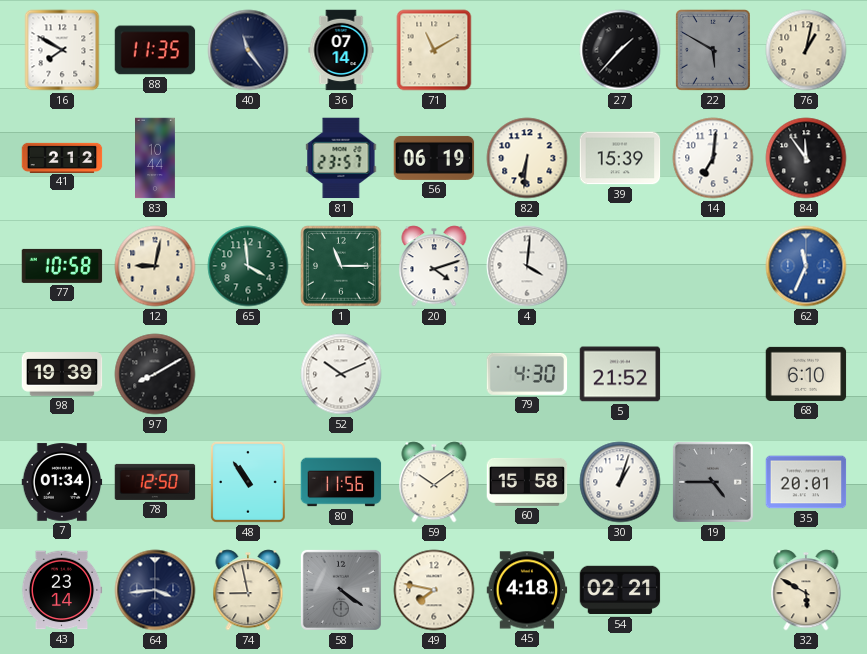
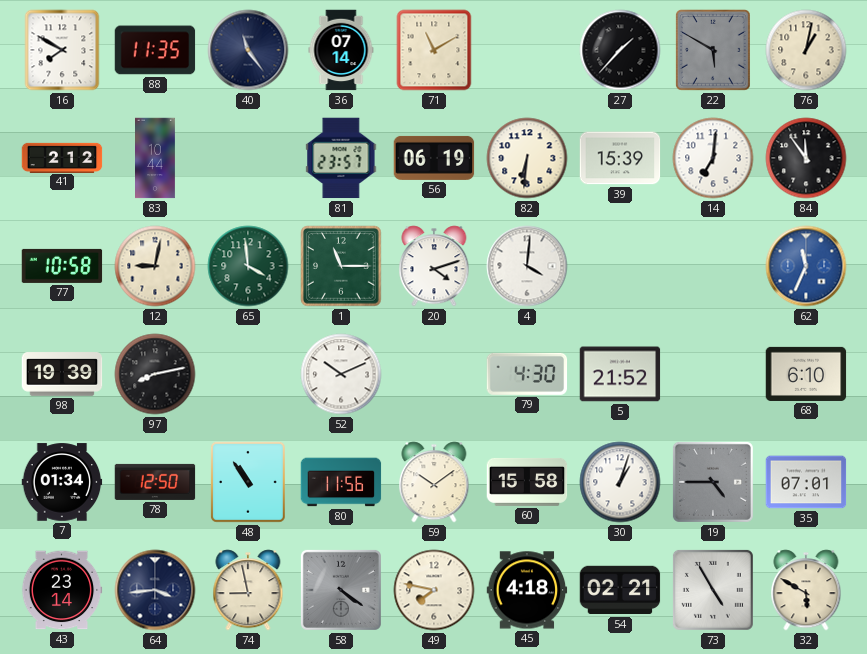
97: 8:10 -> 8:13
35: 20:01 -> 07:01
73: none -> 4:55
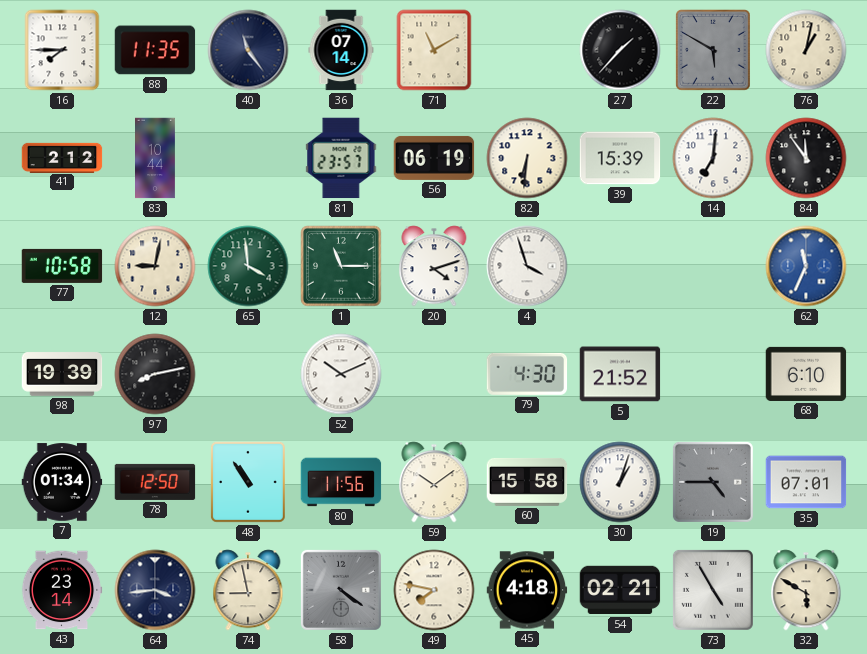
16: 7:50 -> 7:45
4: 4:01 -> 3:57
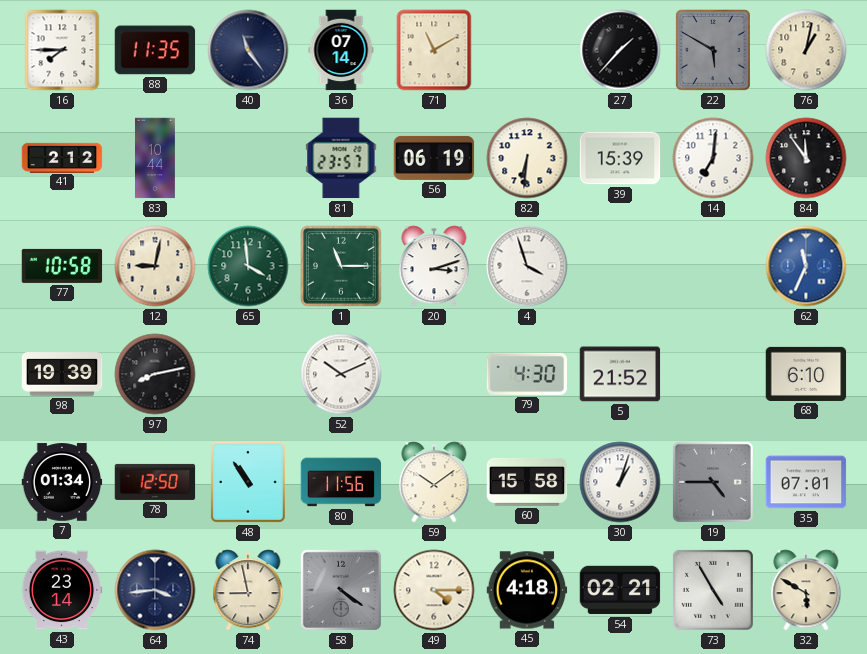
20: 4:12 -> 3:12
49: 7:47 -> 4:15
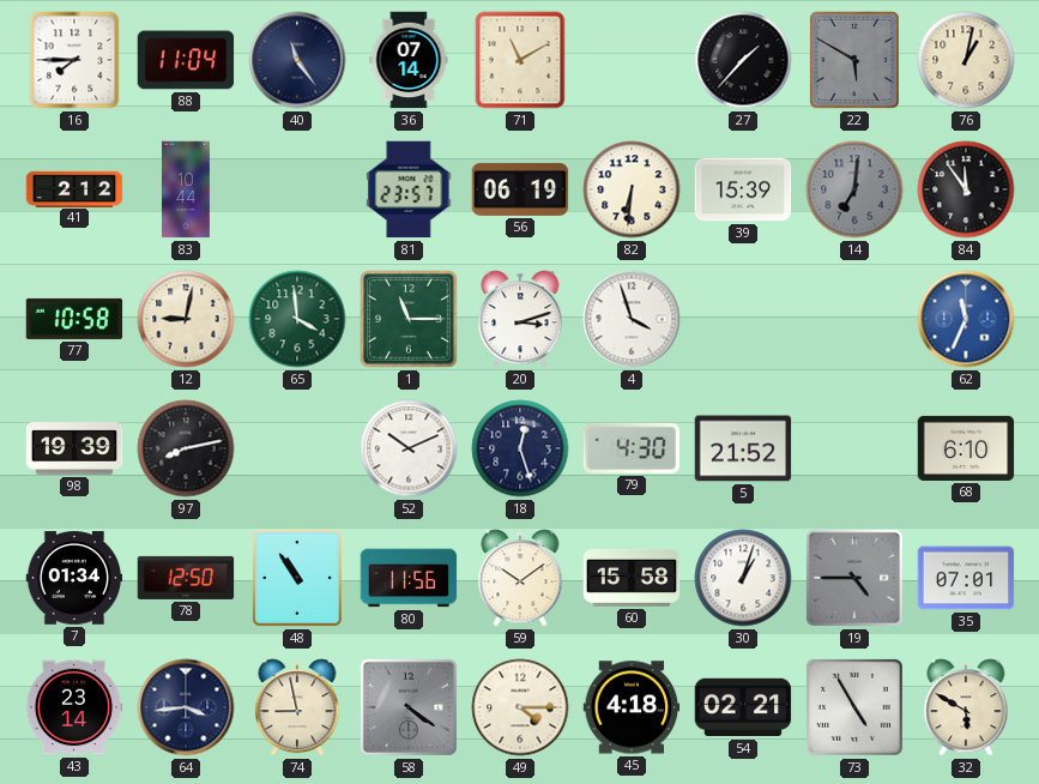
88: 11:35 -> 11:04
14 dial: white -> grey
18: none -> 12:27
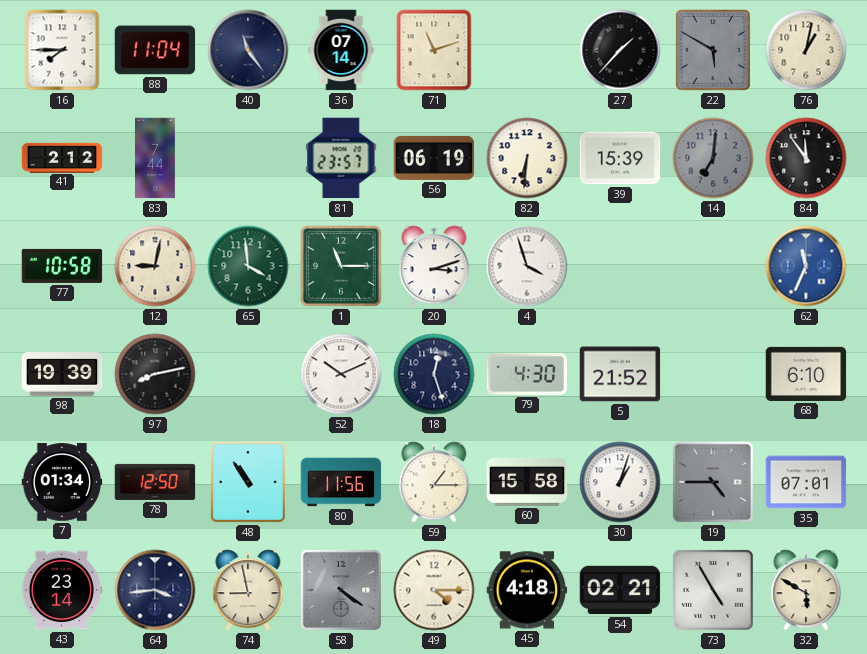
71: 11:10 -> 11:12
83: 10:44 -> 7:44
59: 10:09 -> 1:15
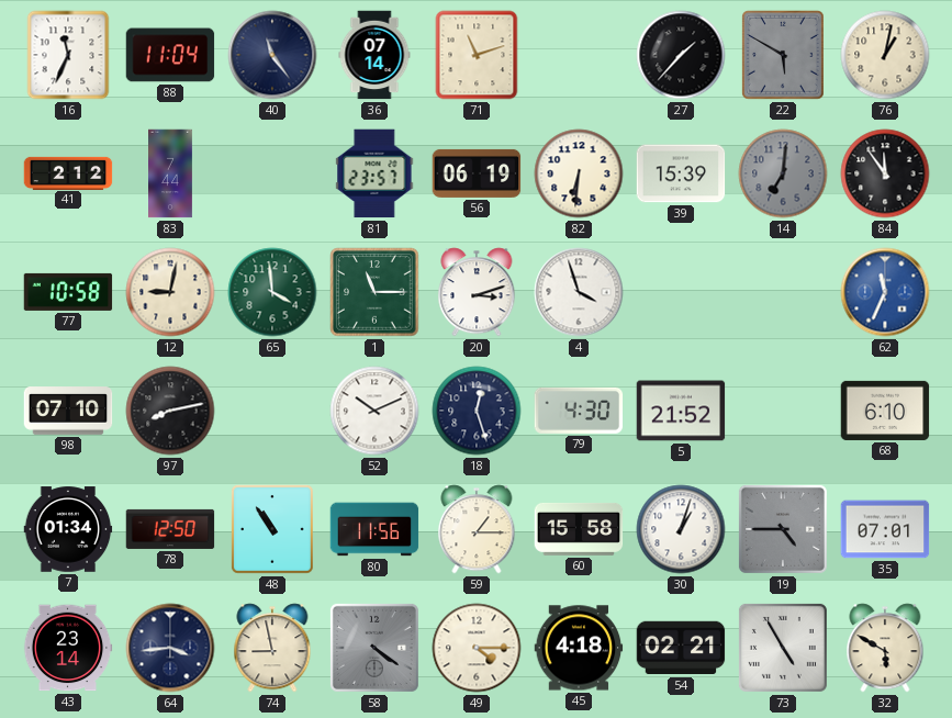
16: 7:45 -> 11:34
98: 19:39 -> 07:10
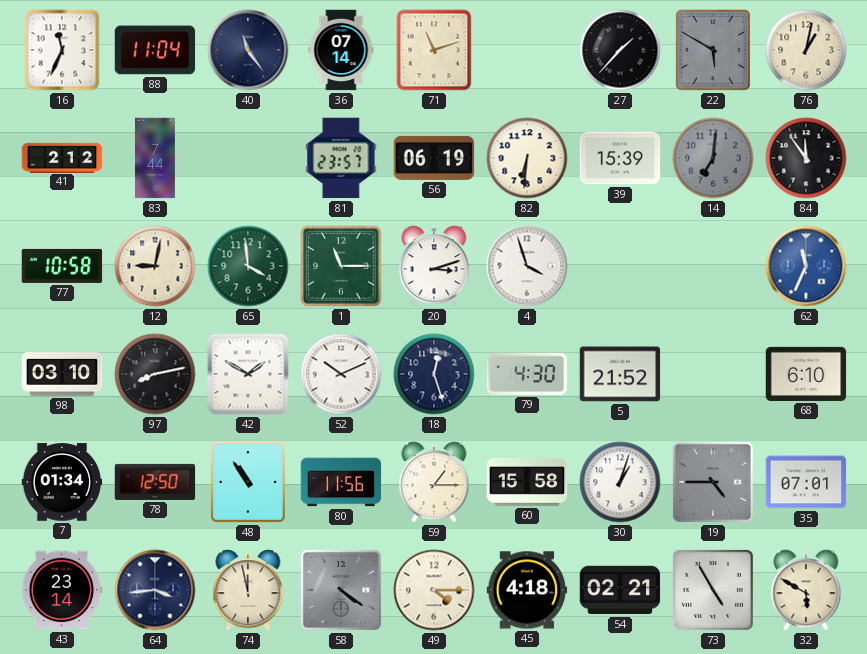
98: 07:10 -> 03:10
42: none -> 1:50
74: 8:58 -> 11:58
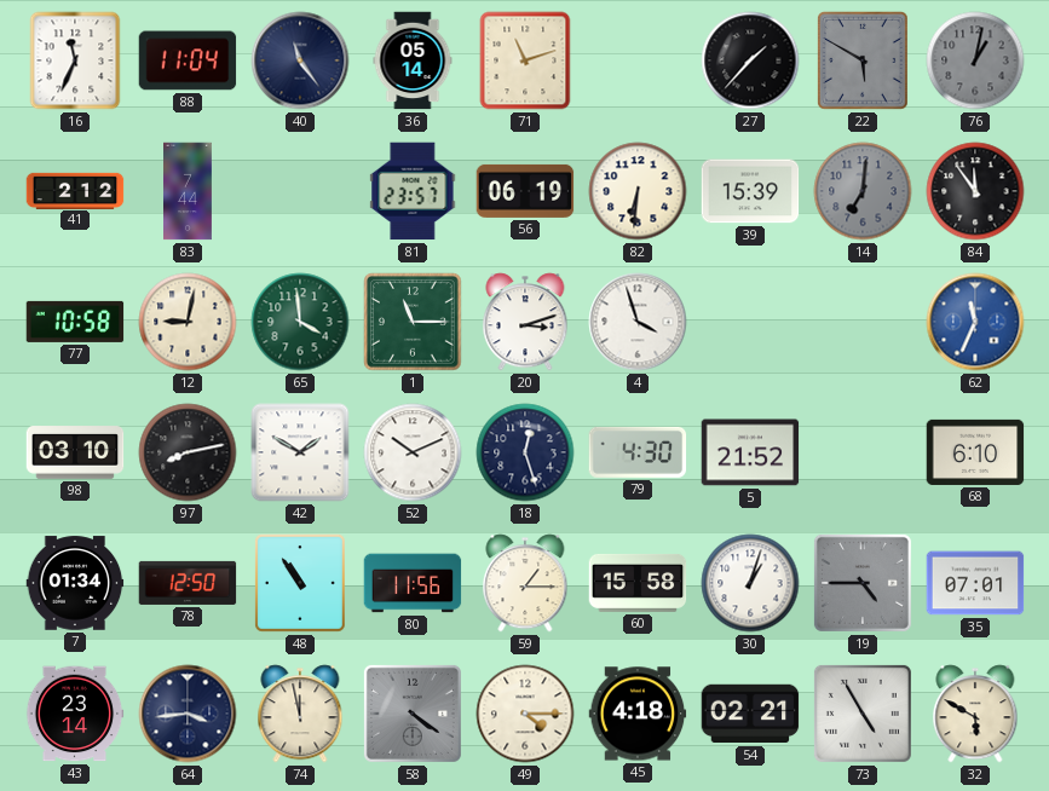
36: 07:14 -> 05:14
76 dial: cream -> grey
